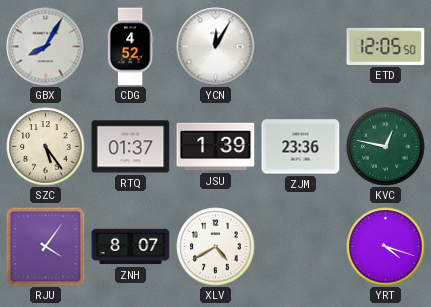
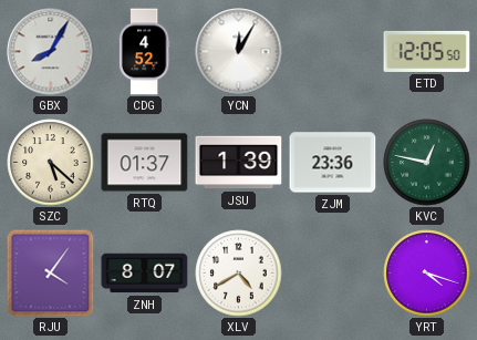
SZC: 5:24 -> 5:22
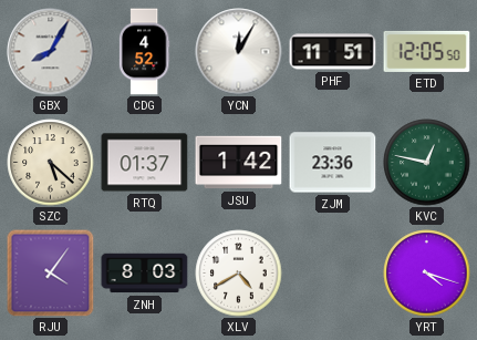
PHF: none -> 11:51
JSU: 1:39 -> 1:42
ZNH: 8:07 -> 8:03
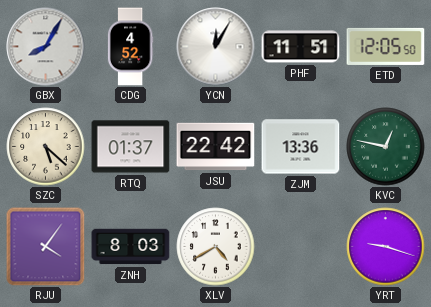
JSU: 1:42 -> 22:42
ZJM: 23:36 -> 13:36
YRT: 4:18 -> 9:18
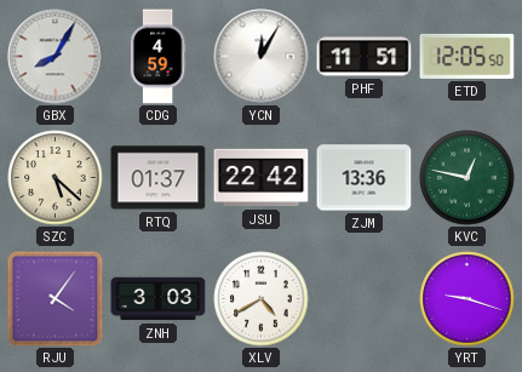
CDG: 4:52 -> 4:59
ZNH: 8:03 -> 3:03
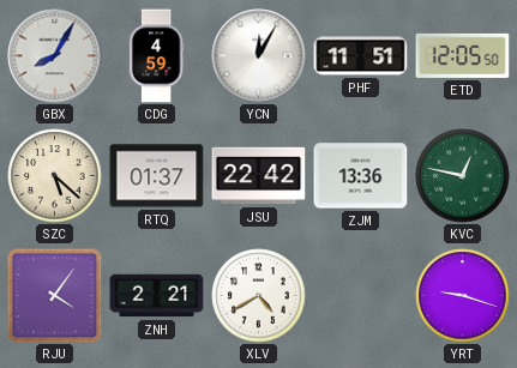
ZNH: 3:03 -> 2:21
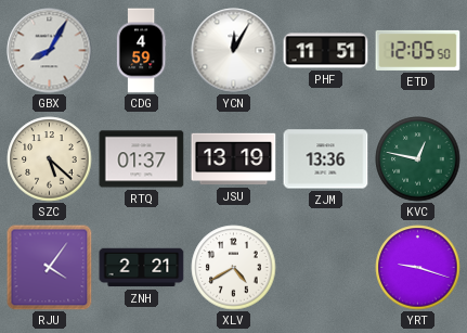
JSU: 22:42 -> 13:19
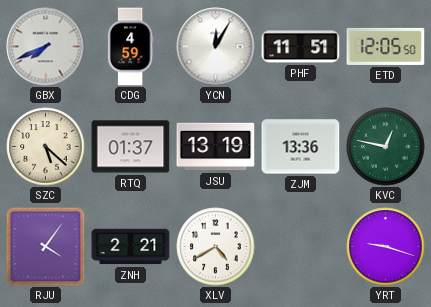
GBX: 8:05 -> 7:41
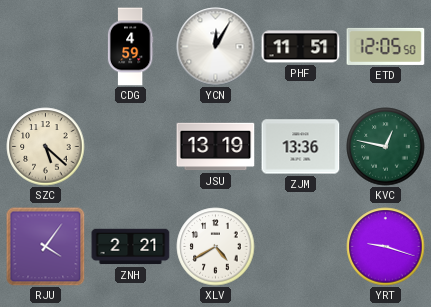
GBX: 7:41 -> none
RTQ: 01:37 -> none
